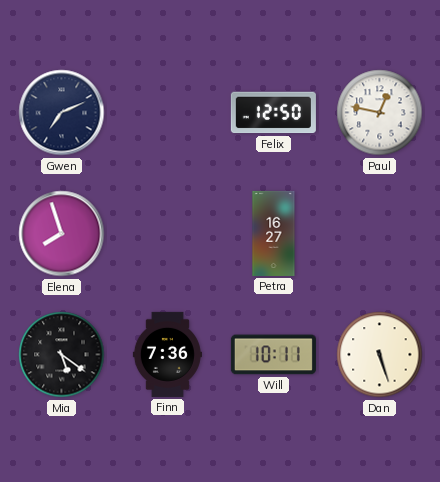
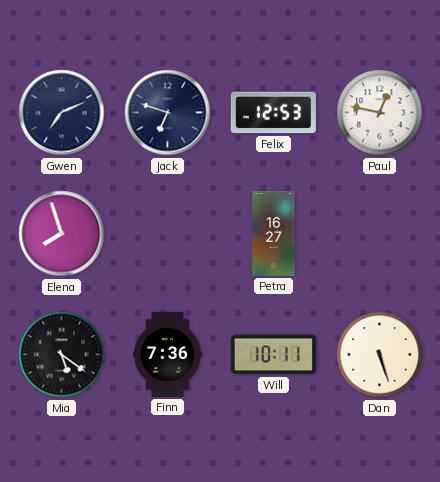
Jack: none -> 6:48
Felix: 12:50 -> 12:53
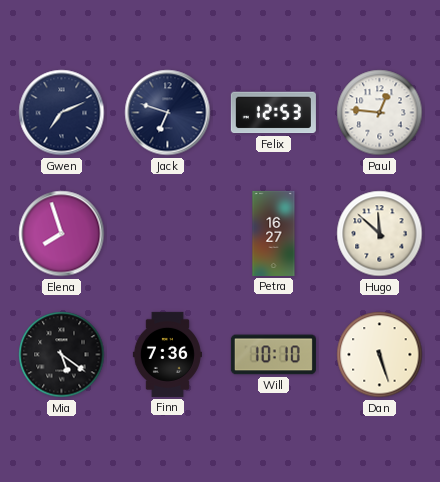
Paul: 12:47 -> 12:46
Hugo: none -> 11:52
Will: 10:11 -> 10:10
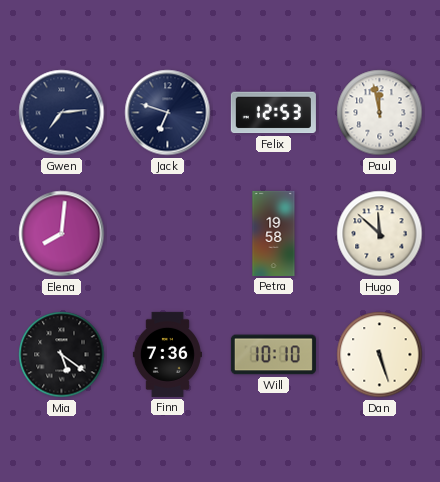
Gwen: 7:11 -> 7:14
Paul: 12:46 -> 11:58
Elena: 7:57 -> 8:01
Petra: 16:27 -> 19:58
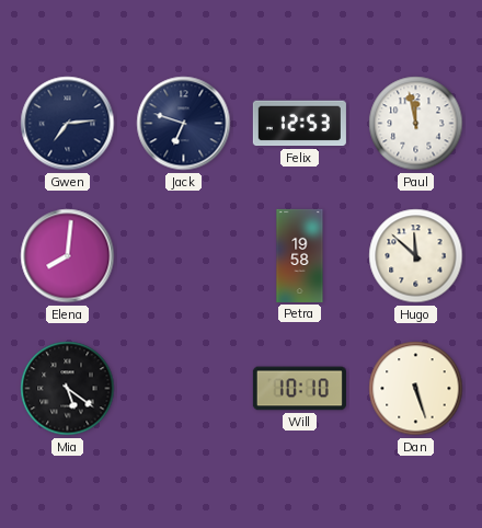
Finn: 7:36 -> none
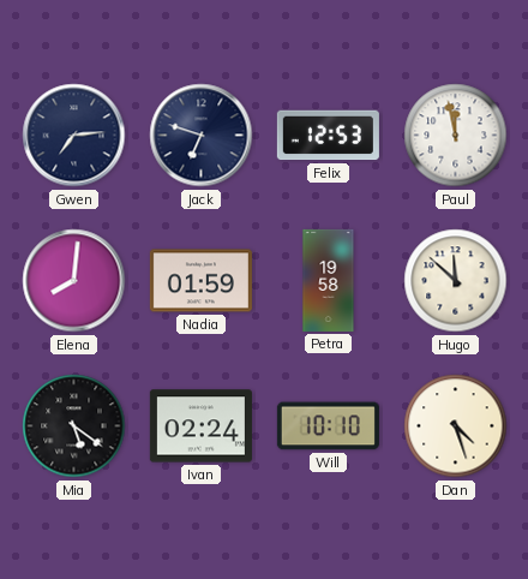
Nadia: none -> 01:59
Ivan: none -> 02:24
Dan: 5:27 -> 4:27
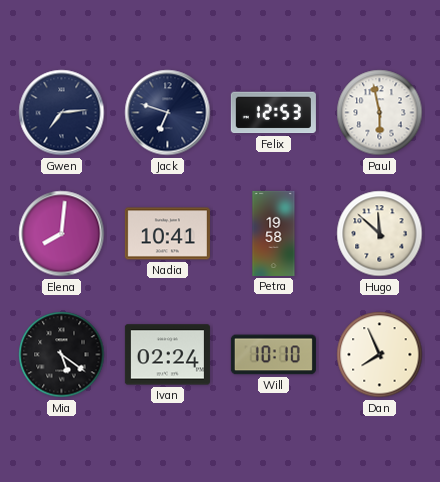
Paul: 11:58 -> 5:58
Nadia: 01:59 -> 10:41
Dan: 4:27 -> 7:56
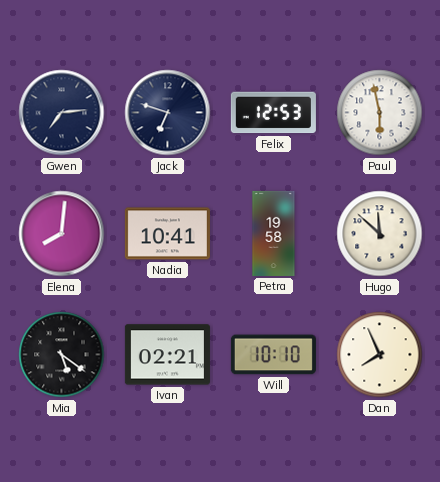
Ivan: 02:24 -> 02:21
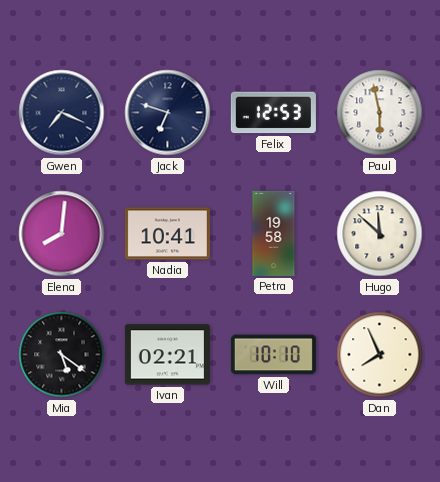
Gwen: 7:14 -> 7:19
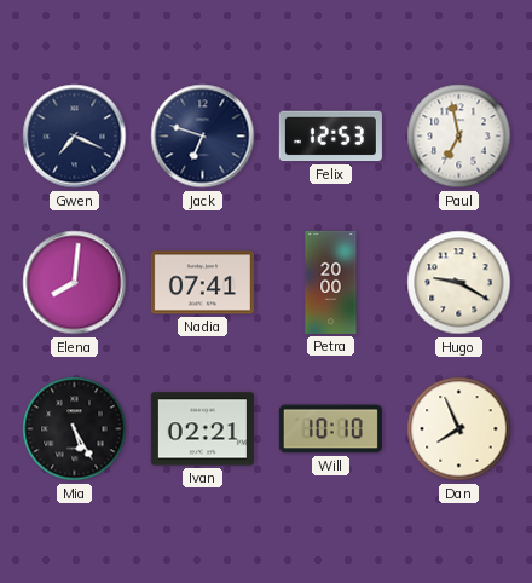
Paul: 5:58 -> 6:58
Nadia: 10:41 -> 07:41
Petra: 19:58 -> 20:00
Hugo: 11:52 -> 9:20
Mia: 5:21 -> 5:25
